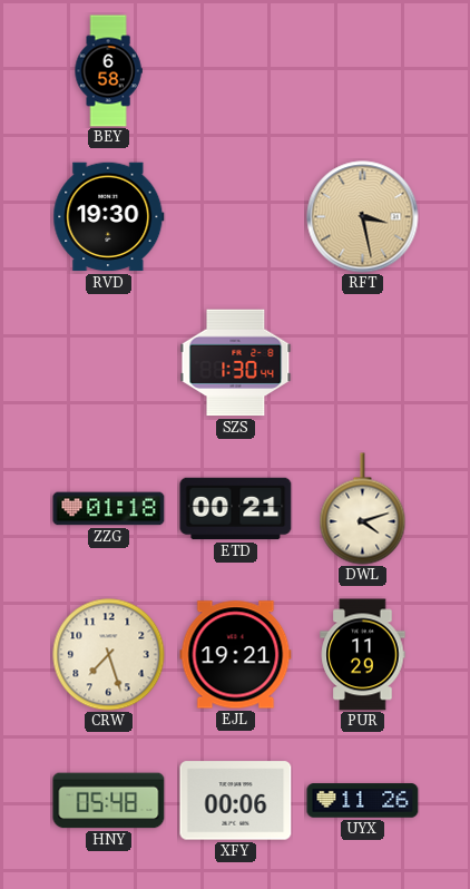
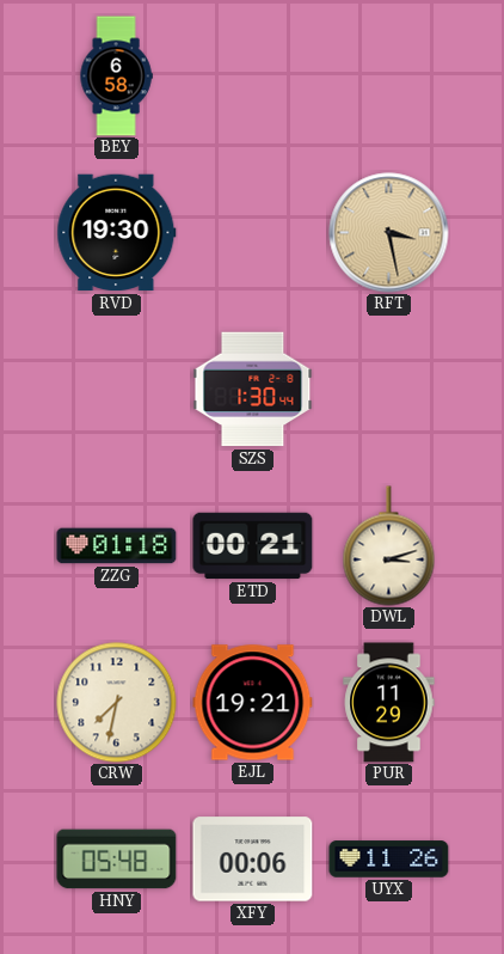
DWL: 4:12 -> 3:12
CRW: 7:27 -> 7:32
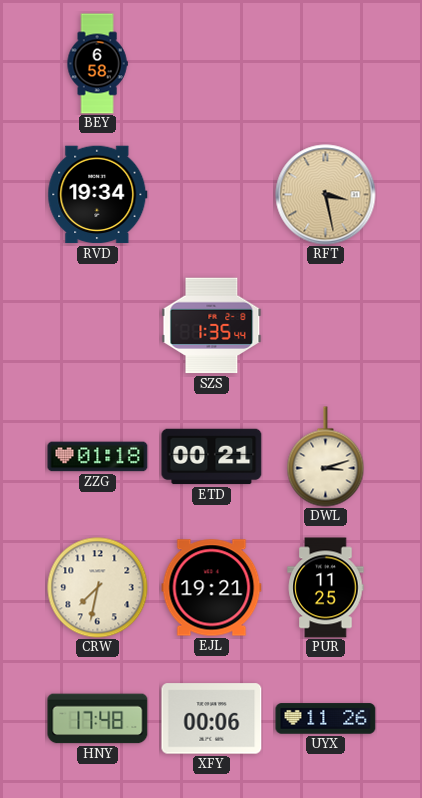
RVD: 19:30 -> 19:34
SZS: 1:30 -> 1:35
PUR: 11:29 -> 11:25
HNY: 05:48 -> 17:48
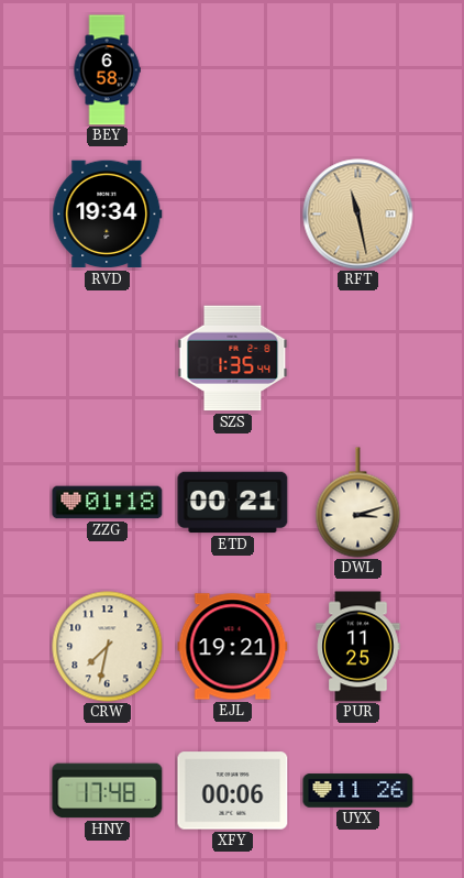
RFT: 3:28 -> 11:28
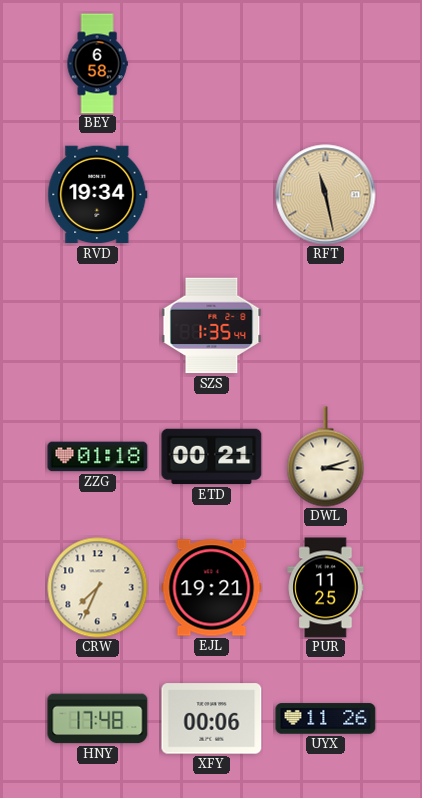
CRW: 7:32 -> 7:34
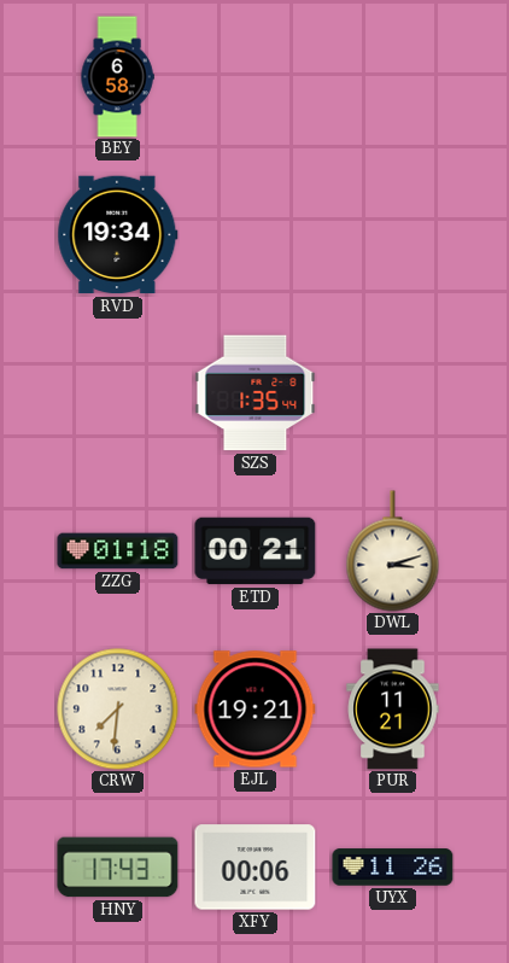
RFT: 11:28 -> none
CRW: 7:34 -> 7:31
PUR: 11:25 -> 11:21
HNY: 17:48 -> 17:43
